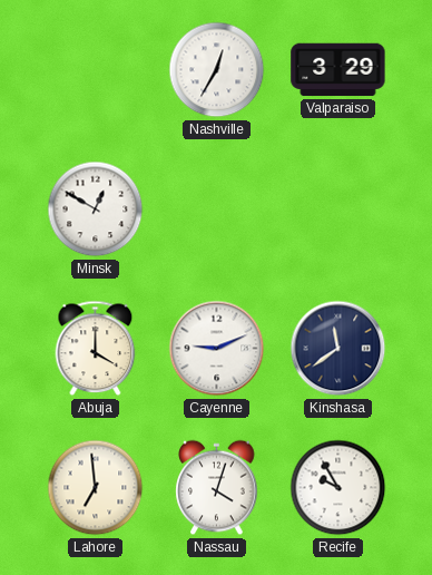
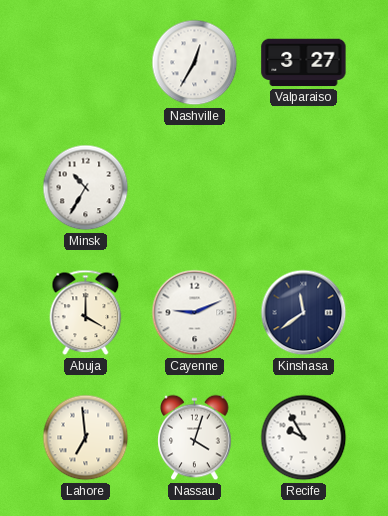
Valparaiso: 3:29 -> 3:27
Minsk: 12:50 -> 10:35
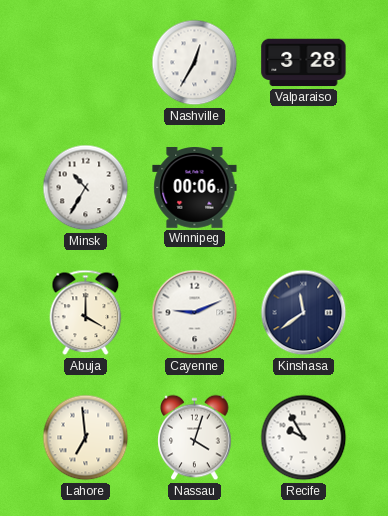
Valparaiso: 3:27 -> 3:28
Winnipeg: none -> 00:06
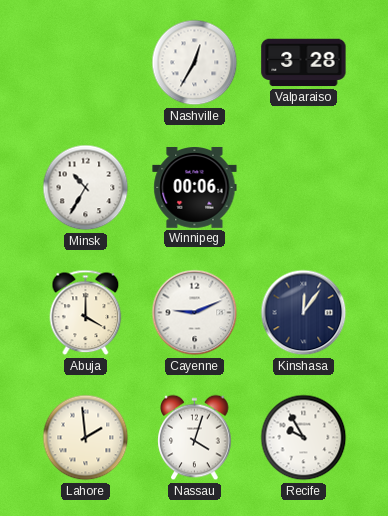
Kinshasa: 11:39 -> 12:06
Lahore: 6:59 -> 1:59
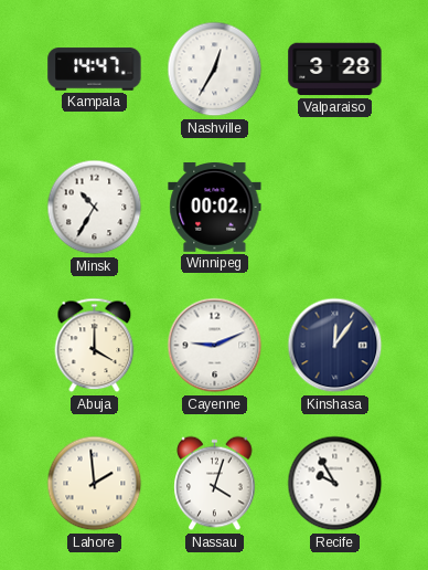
Kampala: none -> 14:47
Winnipeg: 00:06 -> 00:02
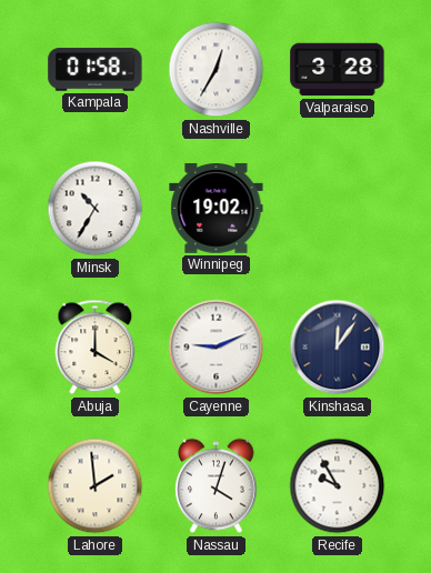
Kampala: 14:47 -> 01:58
Winnipeg: 00:02 -> 19:02
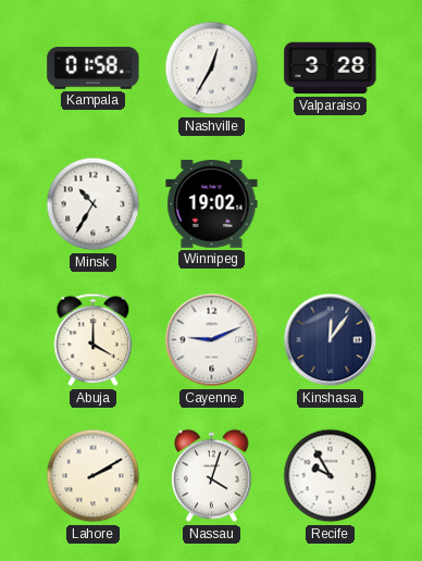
Lahore: 1:59 -> 2:10
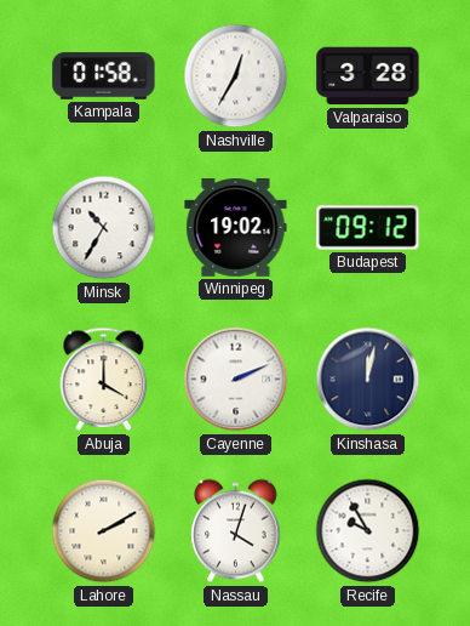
Budapest: none -> 09:12
Cayenne: 9:11 -> 2:11
Kinshasa: 12:06 -> 12:02
